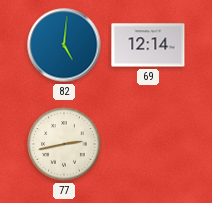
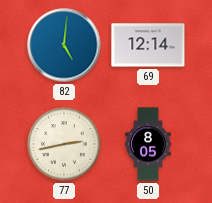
50: none -> 8:05
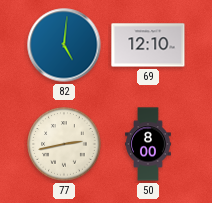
69: 12:14 -> 12:10
50: 8:05 -> 8:00
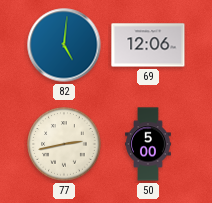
69: 12:10 -> 12:06
50: 8:00 -> 5:00
